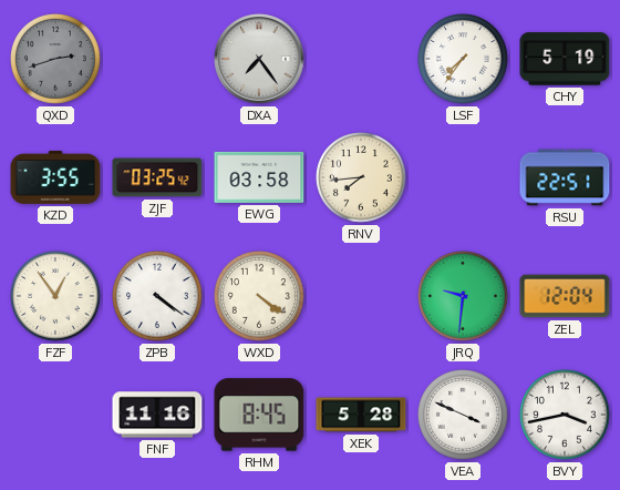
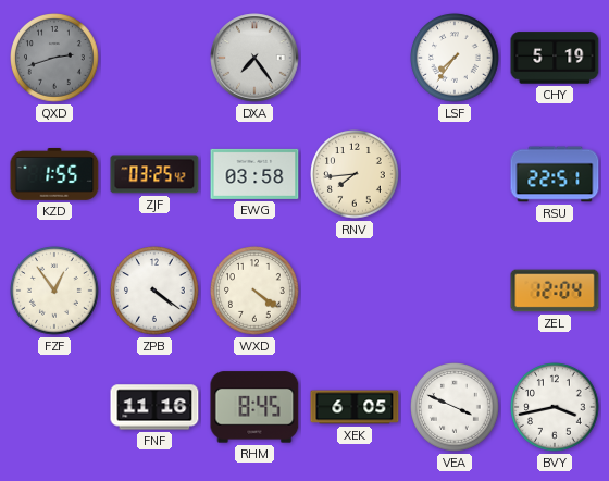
KZD: 3:55 -> 1:55
JRQ: 9:31 -> none
XEK: 5:28 -> 6:05
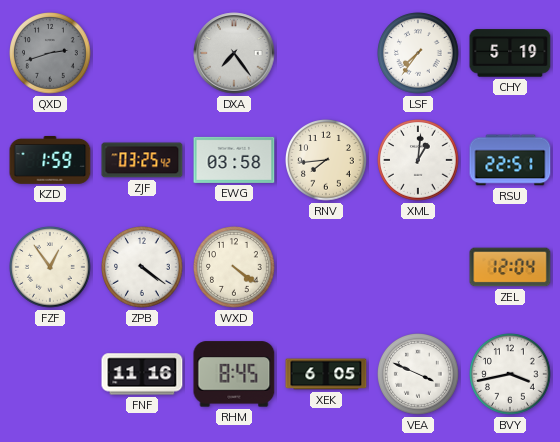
KZD: 1:55 -> 1:59
XML: none -> 1:01
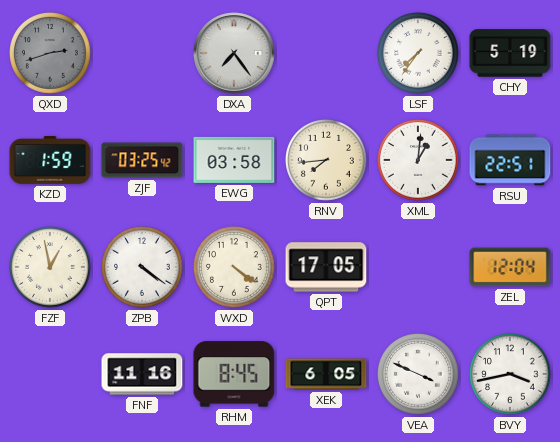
FZF: 12:54 -> 12:58
QPT: none -> 17:05
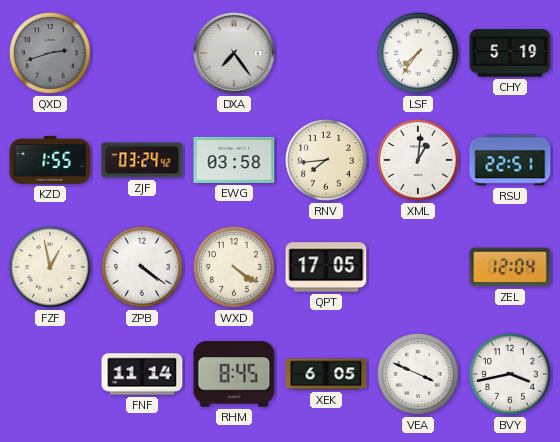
KZD: 1:59 -> 1:55
ZJF: 03:25 -> 03:24
FNF: 11:16 -> 11:14
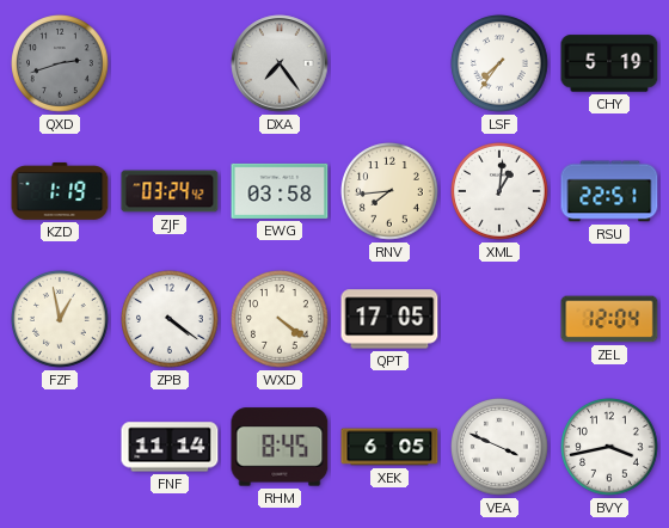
KZD: 1:55 -> 1:19
